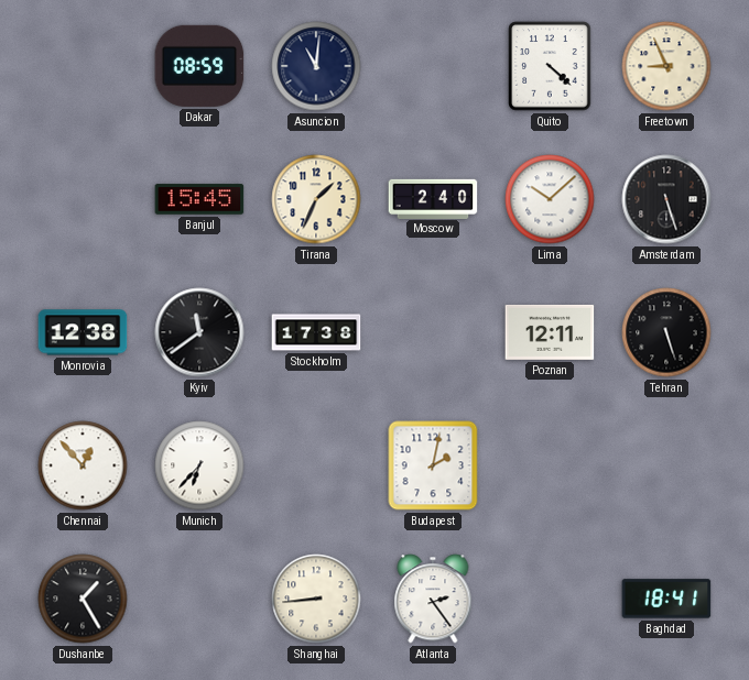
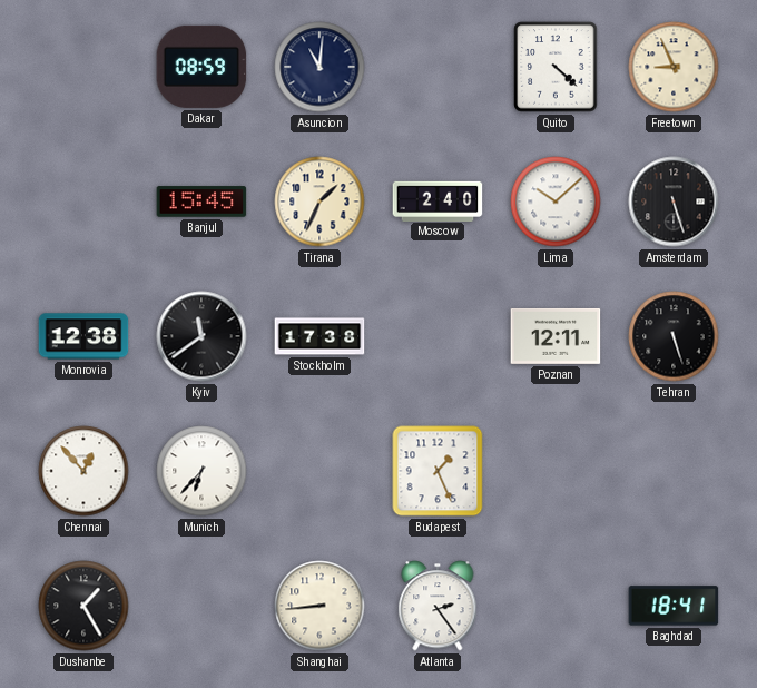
Budapest: 2:02 -> 1:26
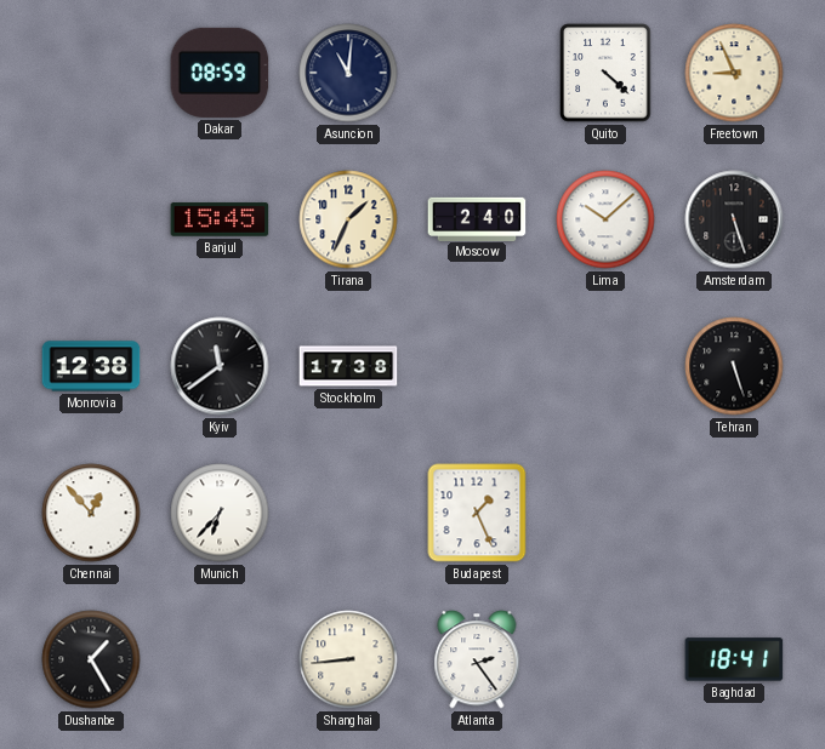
Poznan: 12:11 -> none
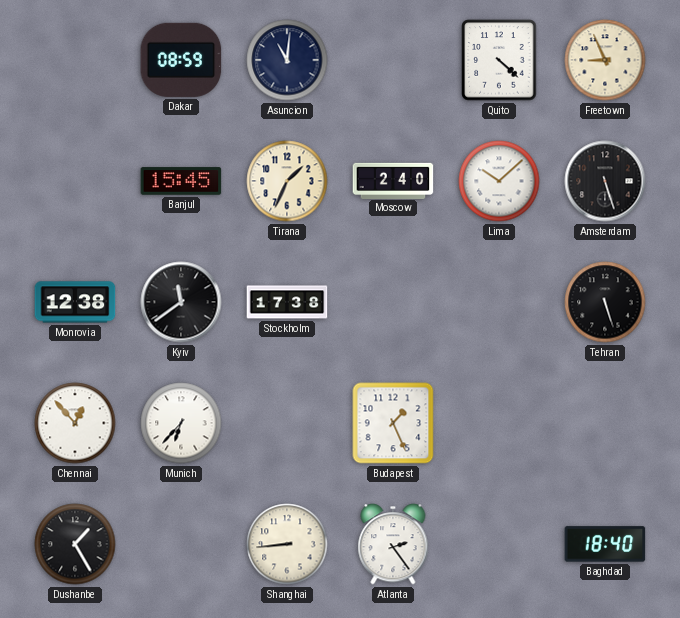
Baghdad: 18:41 -> 18:40
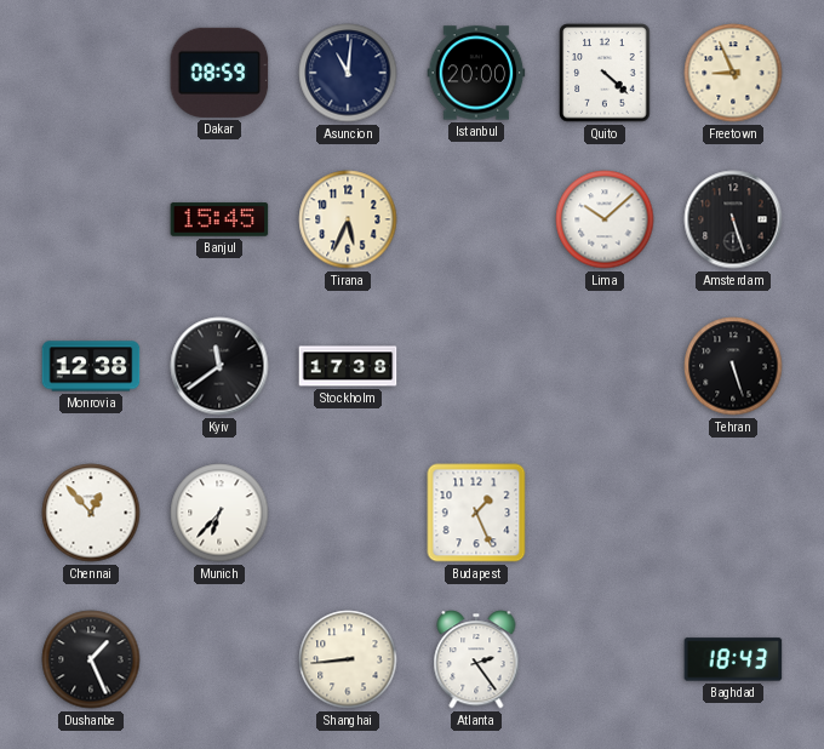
Istanbul: none -> 20:00
Tirana: 1:34 -> 5:34
Moscow: 2:40 -> none
Dushanbe: 1:25 -> 1:26
Baghdad: 18:40 -> 18:43
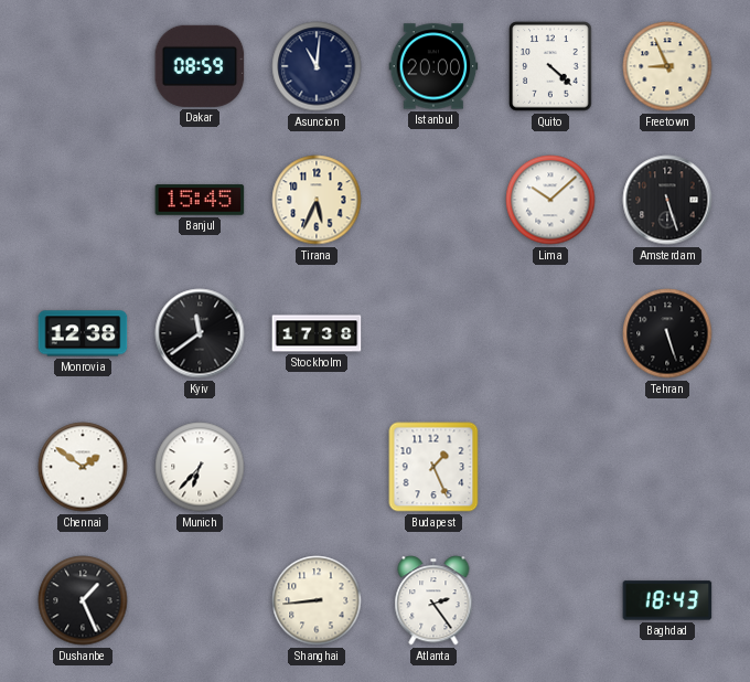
Chennai: 12:53 -> 1:51
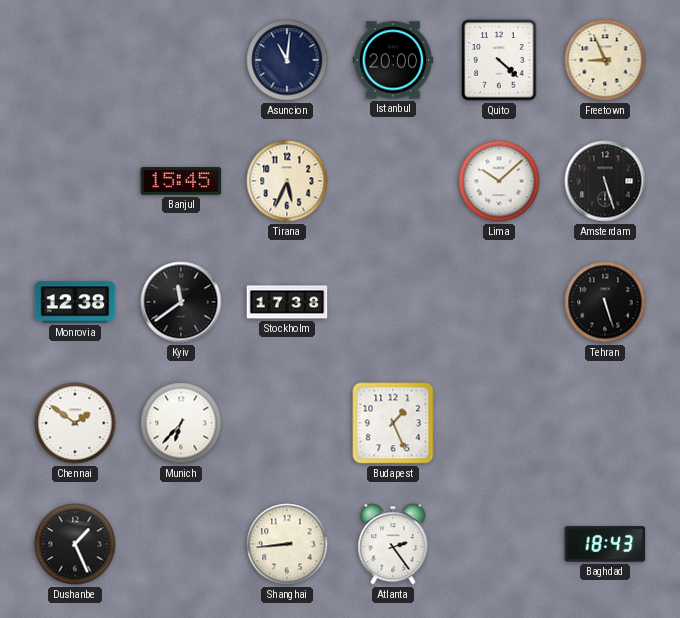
Dakar: 08:59 -> none
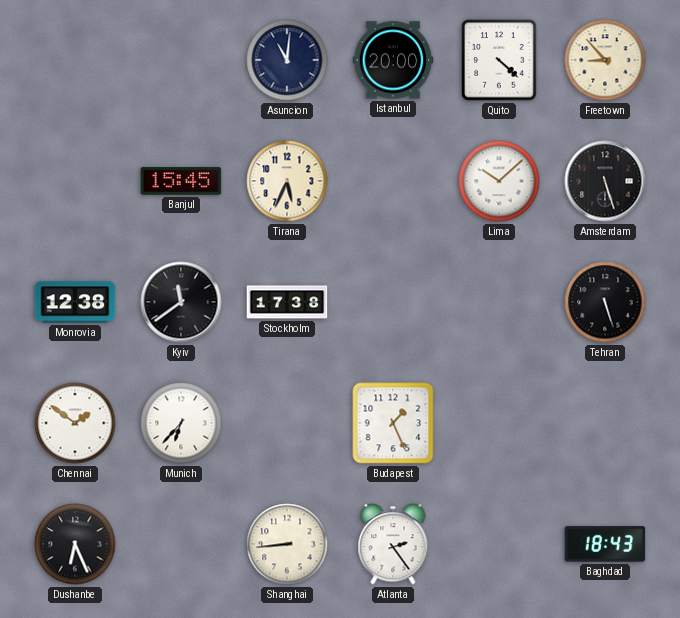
Freetown: 8:56 -> 8:53
Dushanbe: 1:26 -> 6:26
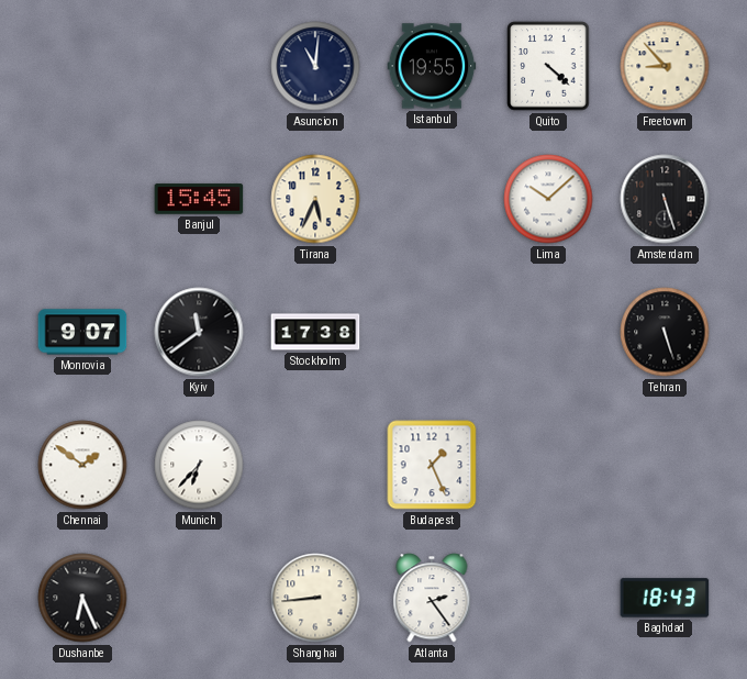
Istanbul: 20:00 -> 19:55
Monrovia: 12:38 -> 9:07
